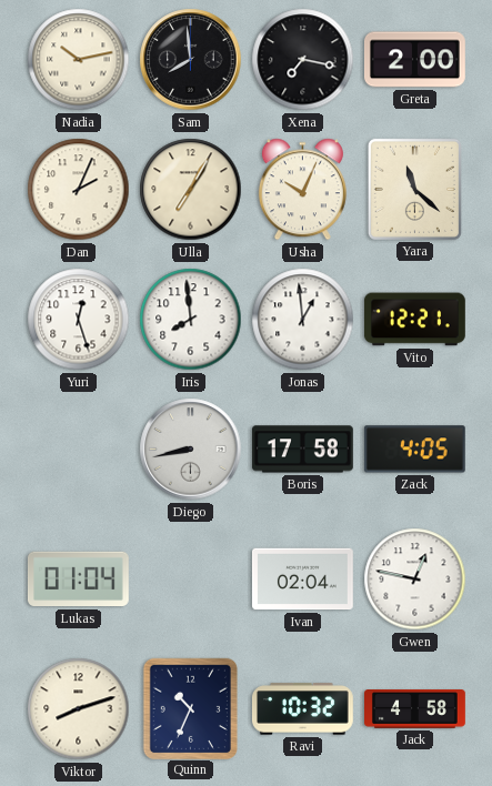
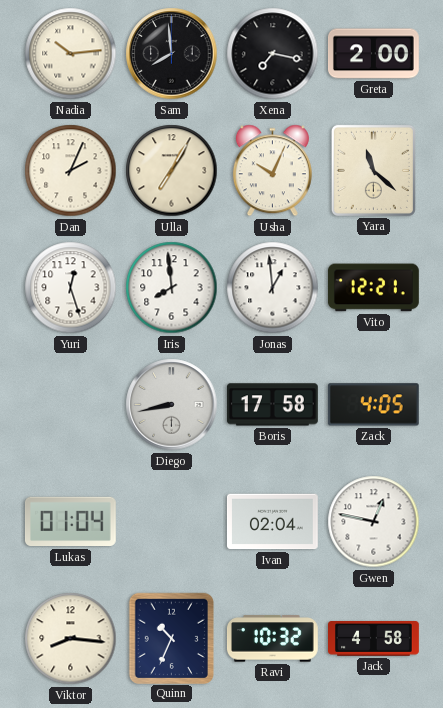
Nadia: 10:13 -> 10:14
Viktor: 8:12 -> 8:16
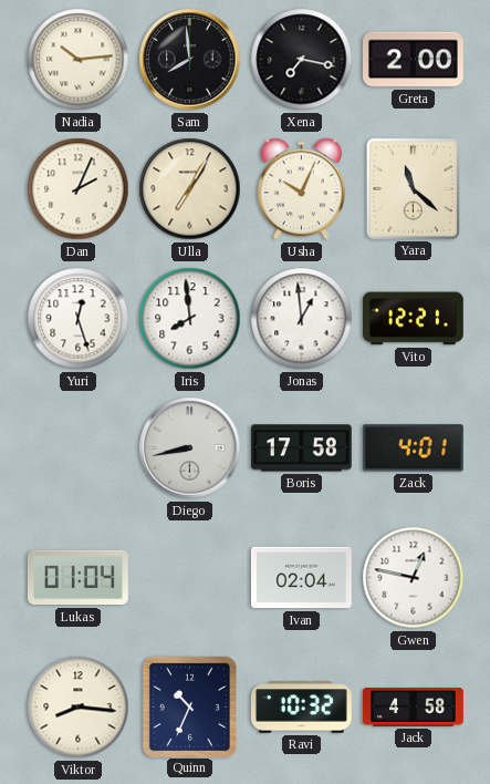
Zack: 4:05 -> 4:01
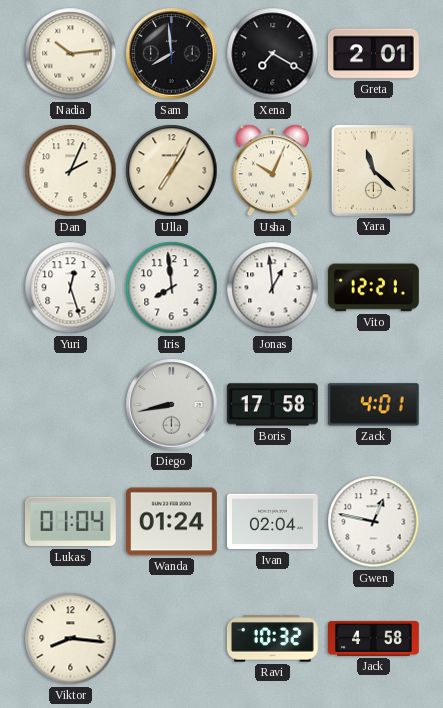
Xena: 7:17 -> 7:20
Greta: 2:00 -> 2:01
Wanda: none -> 01:24
Quinn: 10:34 -> none
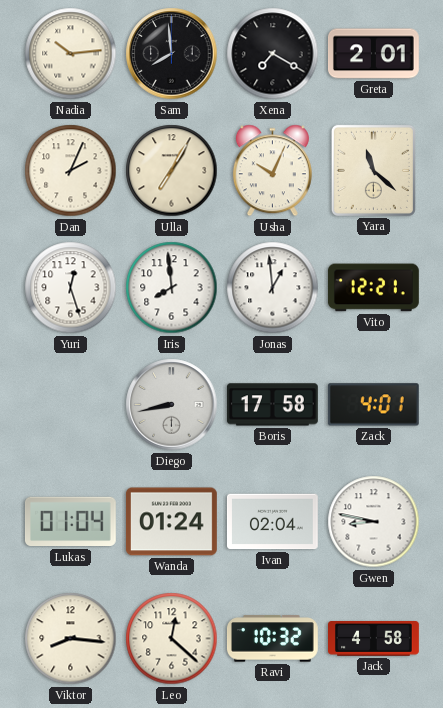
Gwen: 12:47 -> 8:47
Leo: none -> 12:22
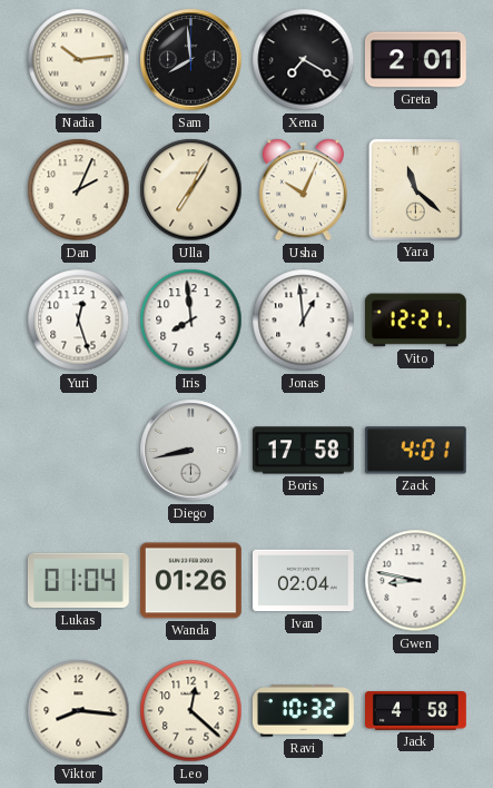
Wanda: 01:24 -> 01:26
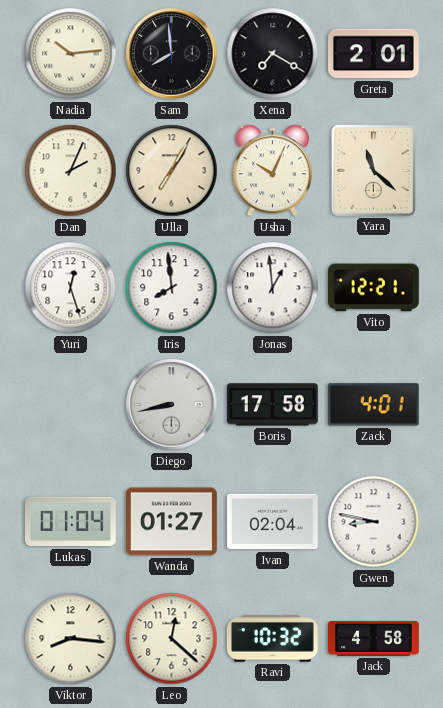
Wanda: 01:26 -> 01:27
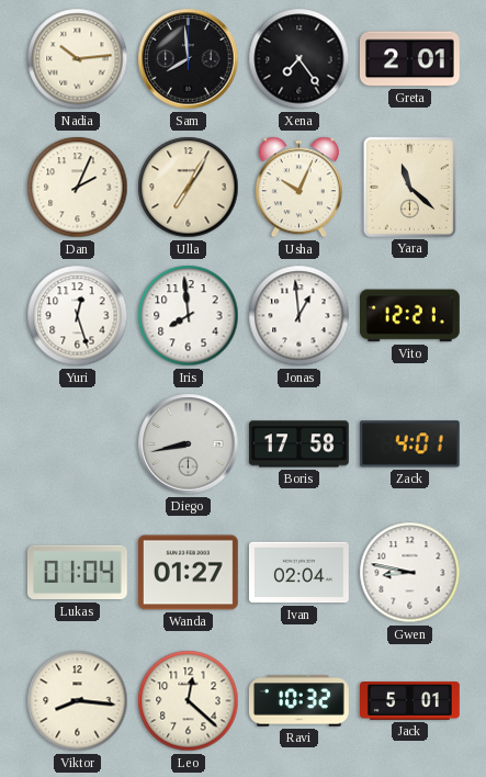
Xena: 7:20 -> 7:24
Jack: 4:58 -> 5:01
